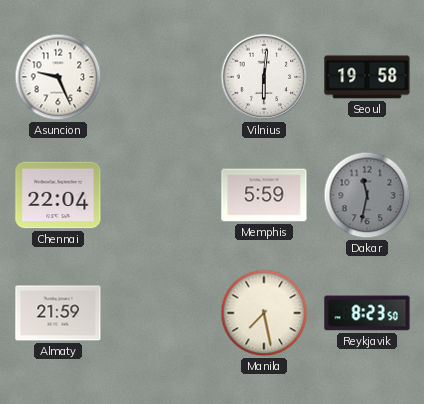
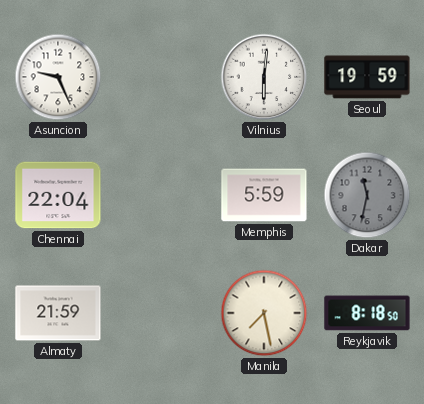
Seoul: 19:58 -> 19:59
Reykjavik: 8:23 -> 8:18
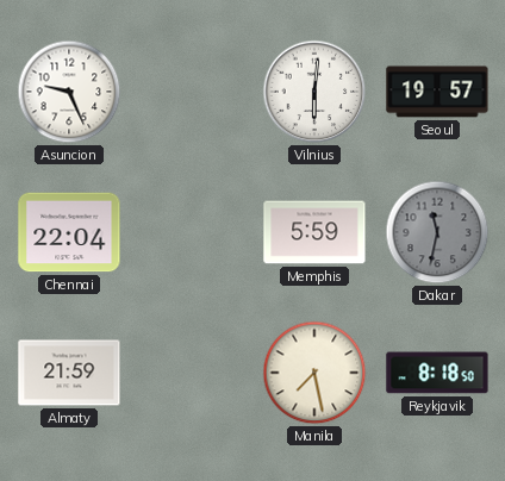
Seoul: 19:59 -> 19:57
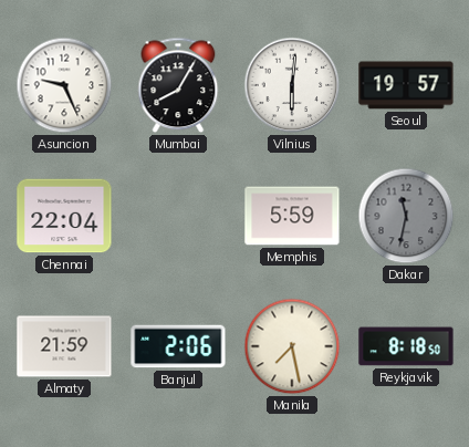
Mumbai: none -> 8:05
Banjul: none -> 2:06
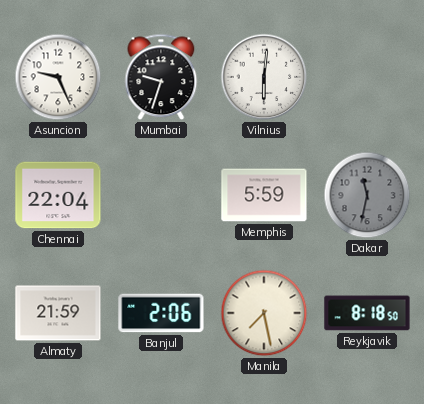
Mumbai: 8:05 -> 9:33
Seoul: 19:57 -> none
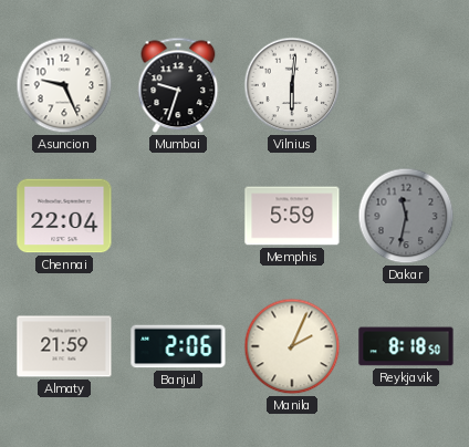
Manila: 7:28 -> 2:04
